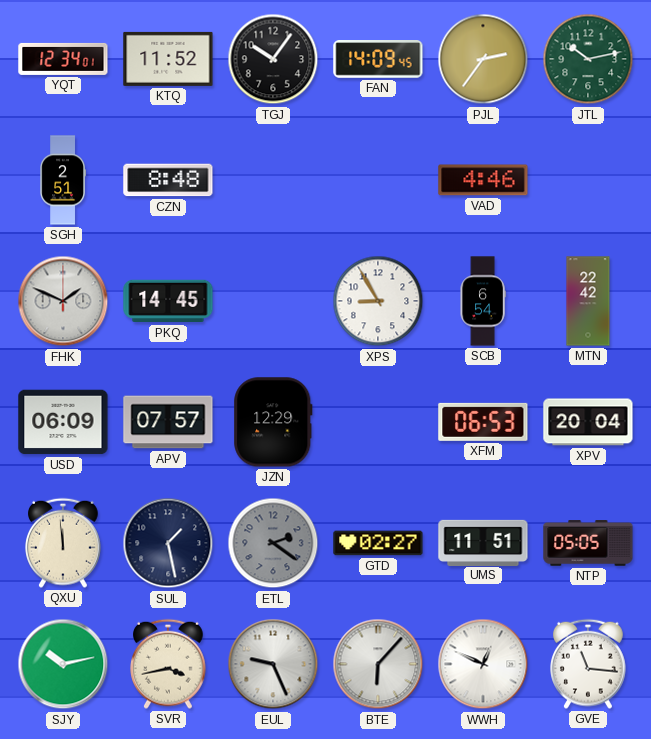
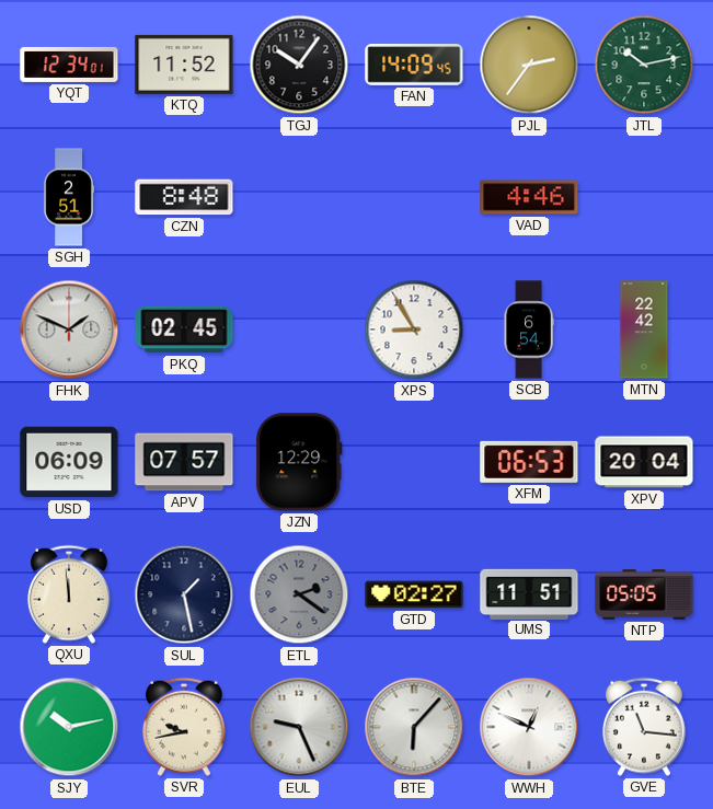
PKQ: 14:45 -> 02:45
SVR: 3:43 -> 9:43
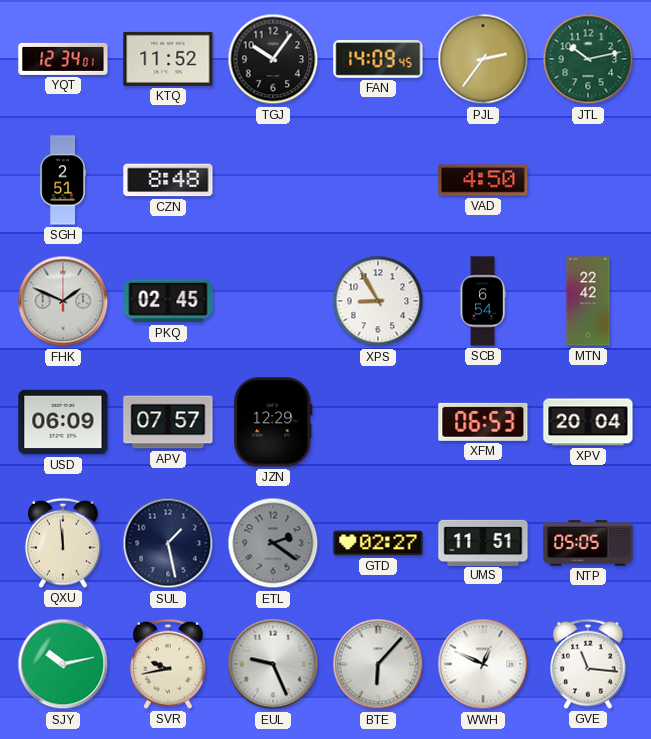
VAD: 4:46 -> 4:50
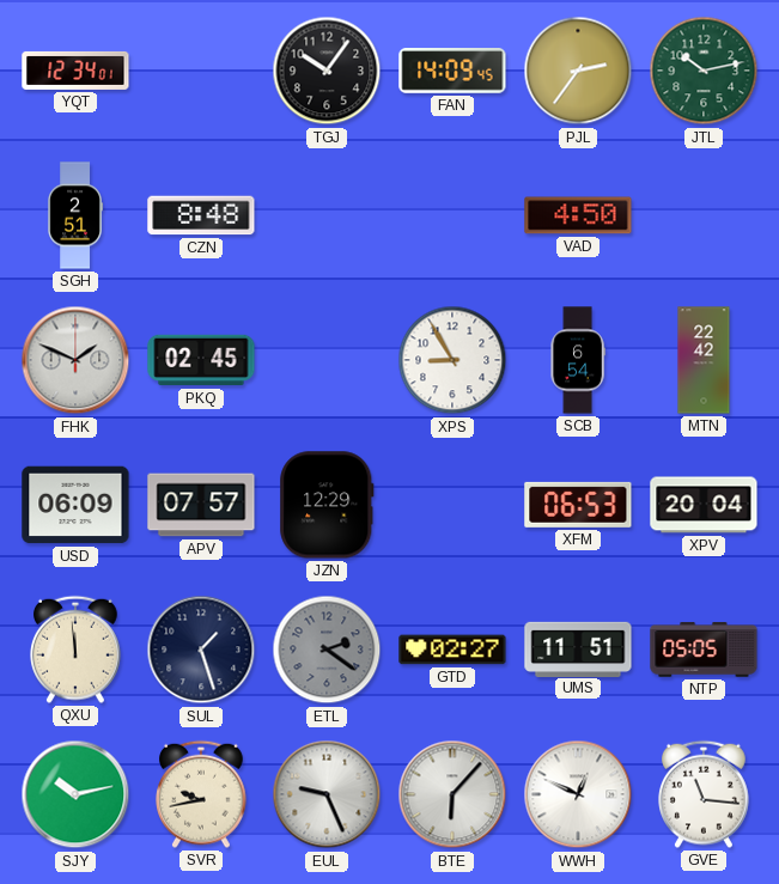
KTQ: 11:52 -> none
SUL: 1:28 -> 1:27
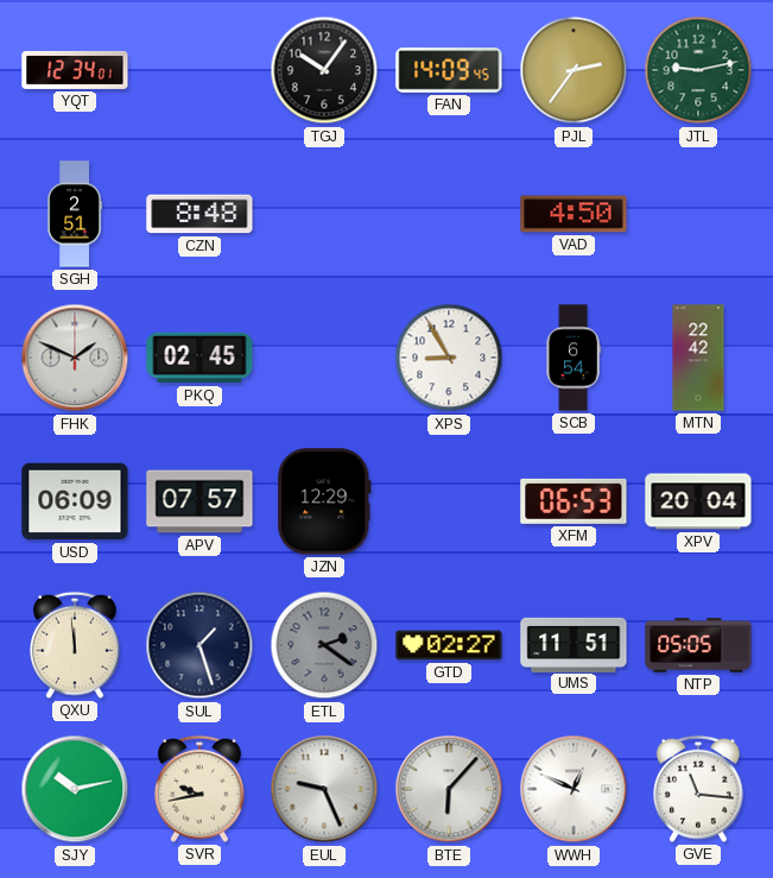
JTL: 10:13 -> 9:13
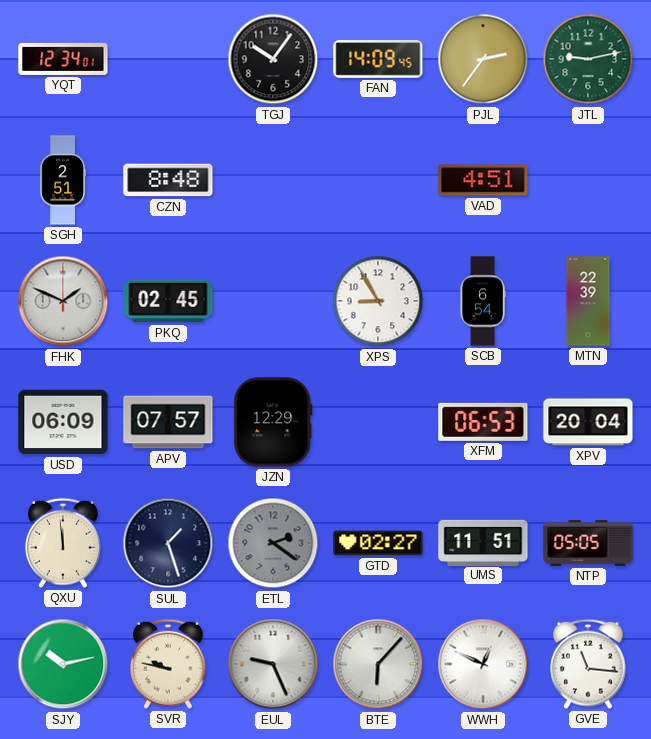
VAD: 4:50 -> 4:51
MTN: 22:42 -> 22:39
SVR: 9:43 -> 9:47
